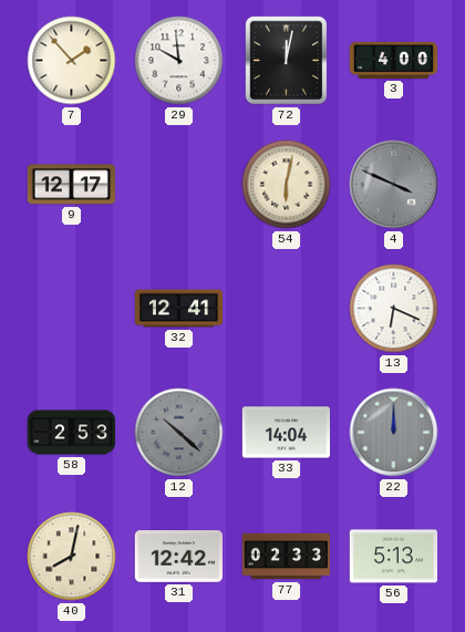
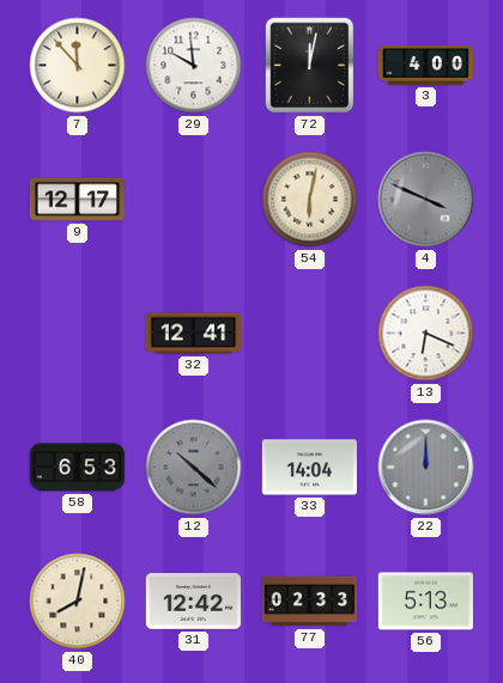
7: 1:53 -> 11:53
58: 2:53 -> 6:53
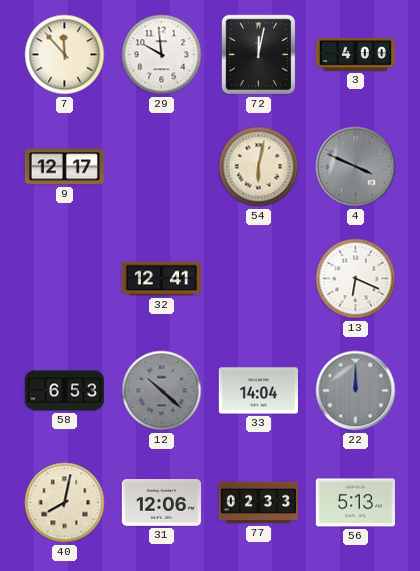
31: 12:42 -> 12:06
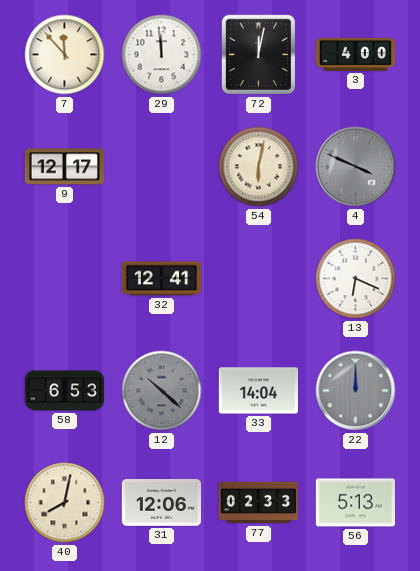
29: 9:59 -> 11:59
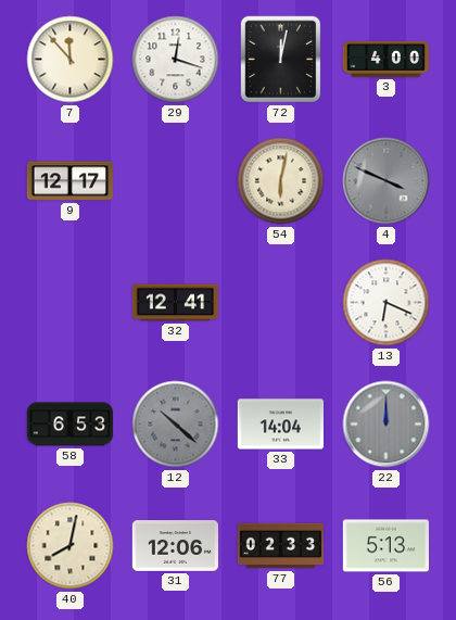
29: 11:59 -> 12:18
